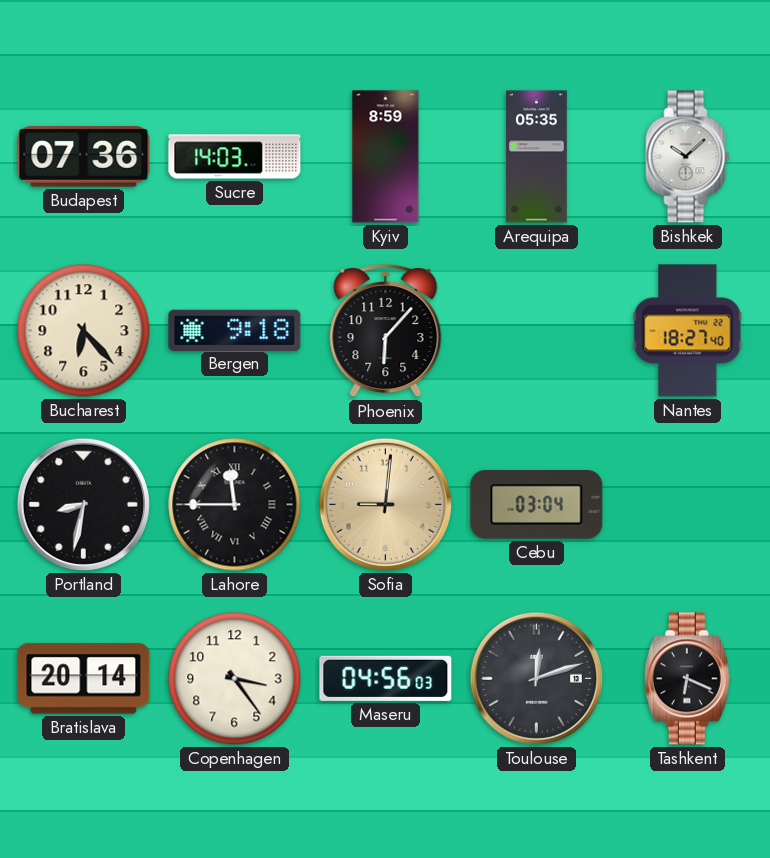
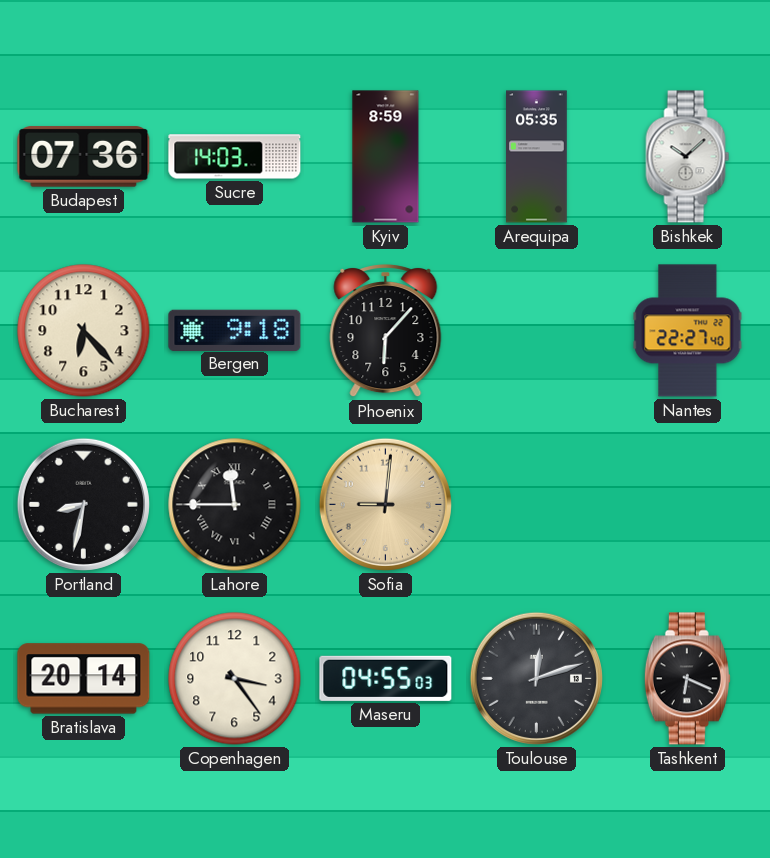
Nantes: 18:27 -> 22:27
Cebu: 03:04 -> none
Maseru: 04:56 -> 04:55
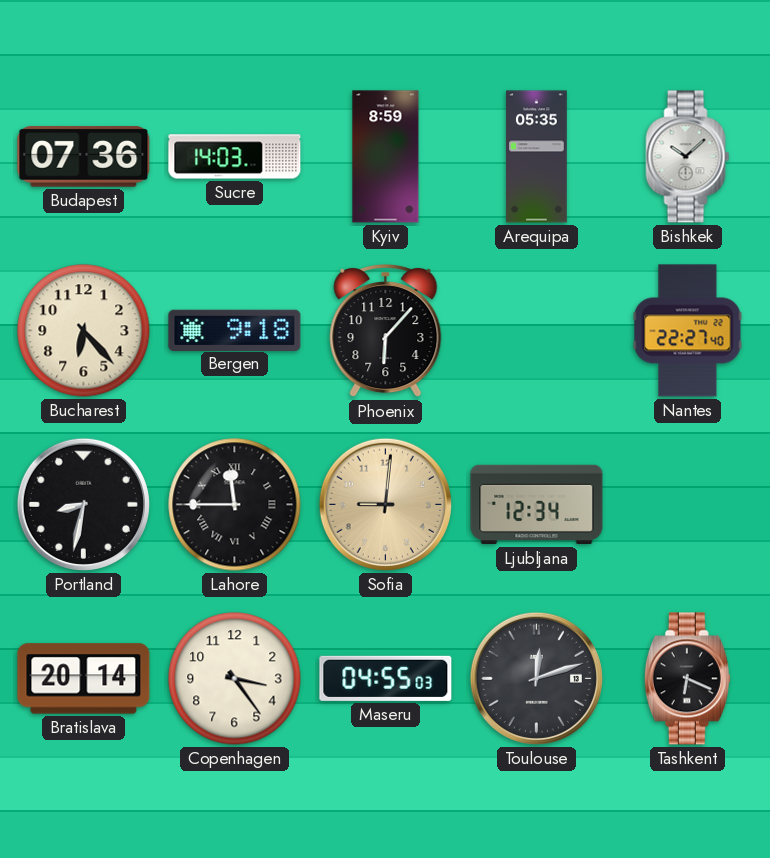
Ljubljana: none -> 12:34
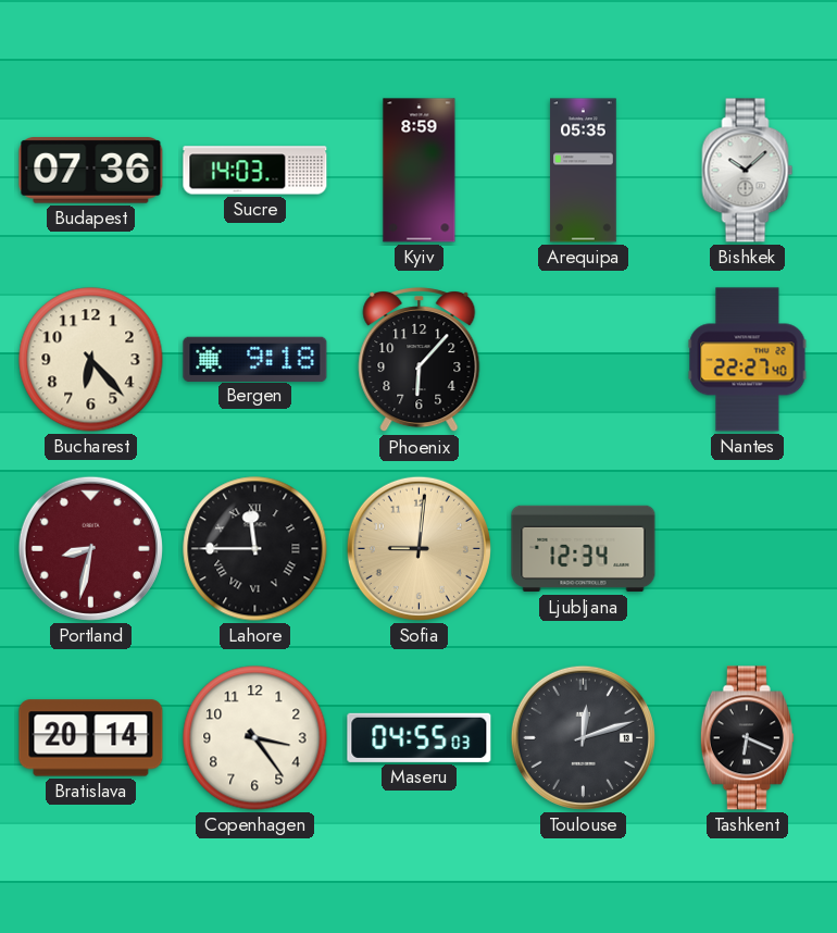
Portland dial: black -> burgundy
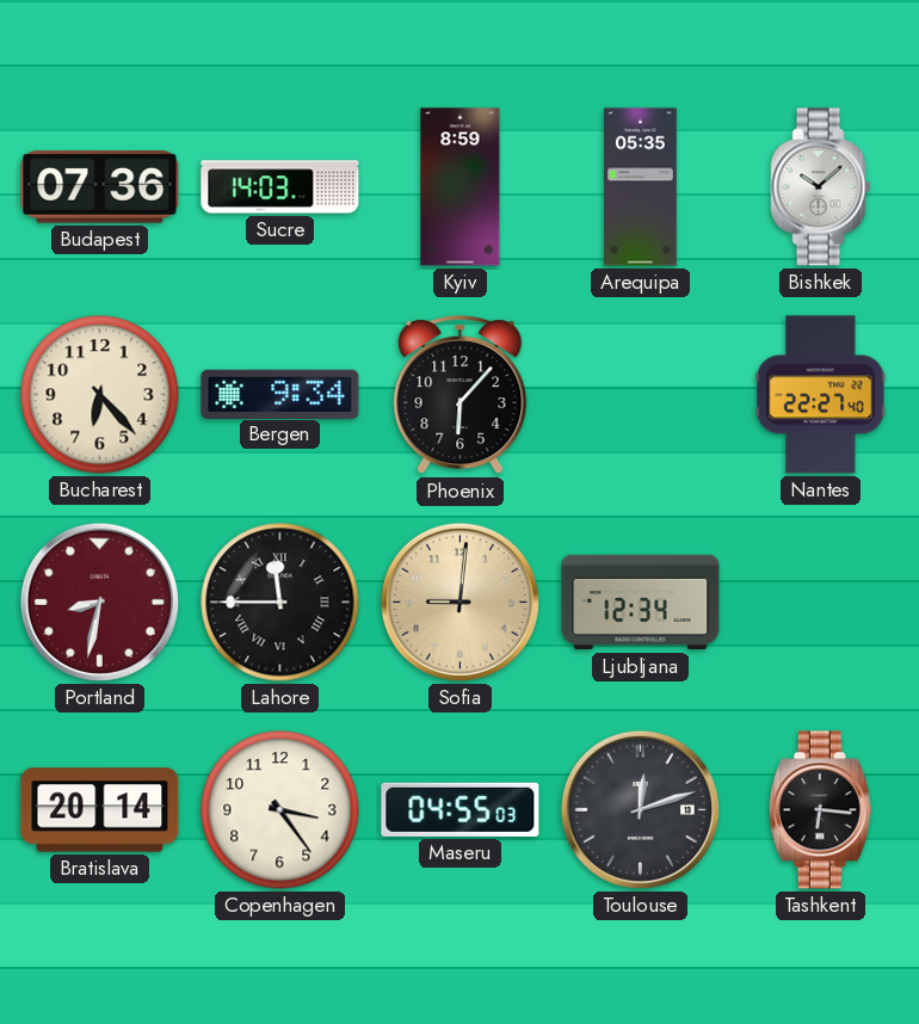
Bergen: 9:18 -> 9:34
Tashkent: 6:19 -> 6:16
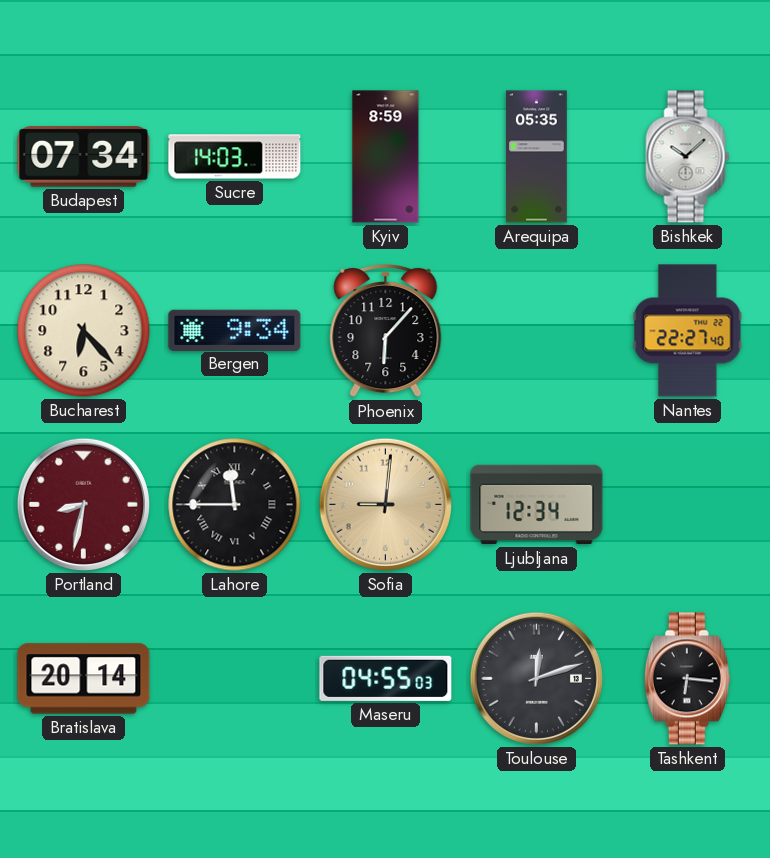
Budapest: 07:36 -> 07:34
Copenhagen: 3:24 -> none
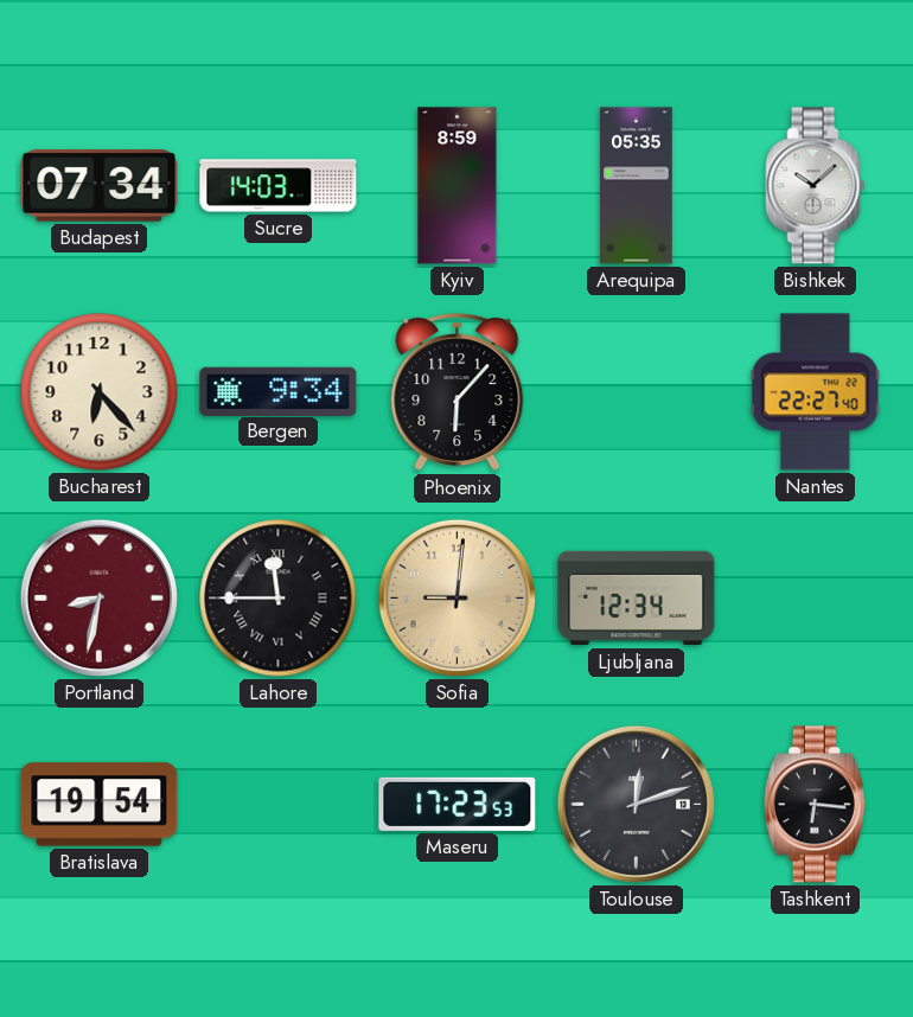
Bratislava: 20:14 -> 19:54
Maseru: 04:55 -> 17:23
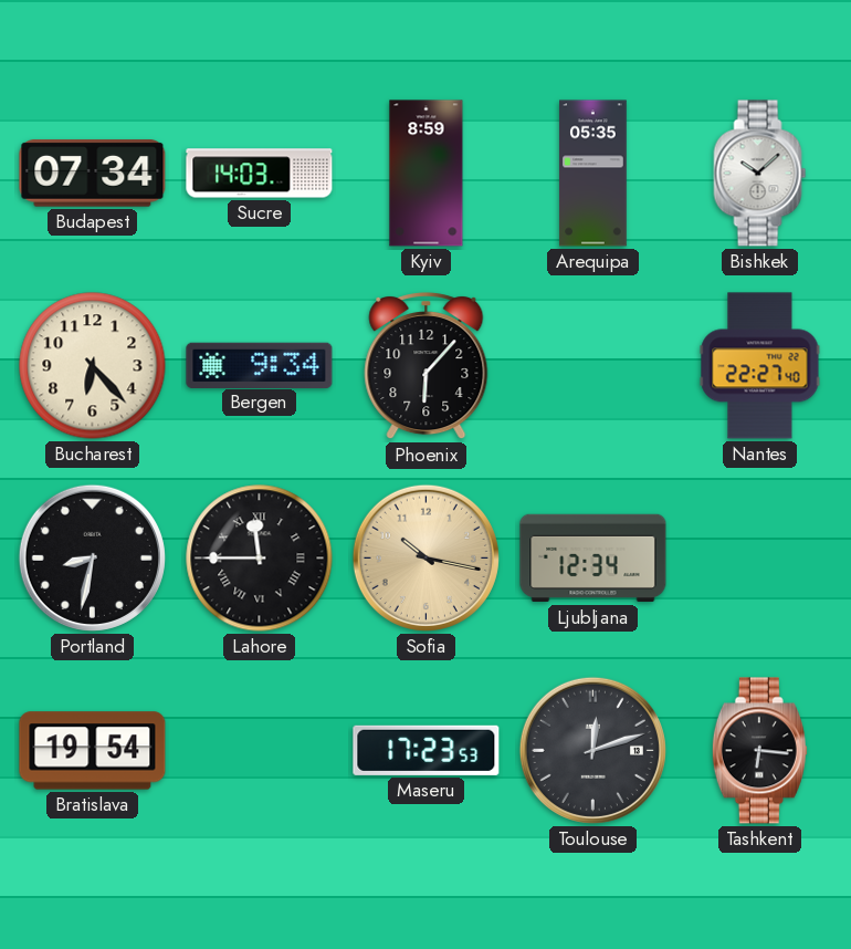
Portland dial: burgundy -> black
Sofia: 9:01 -> 10:17
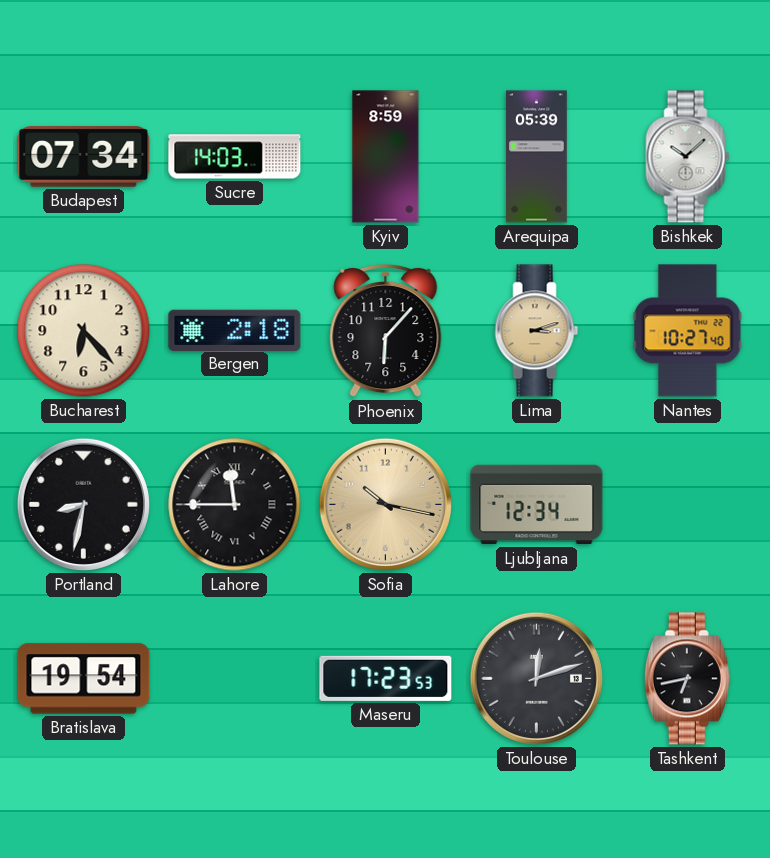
Arequipa: 05:35 -> 05:39
Bergen: 9:34 -> 2:18
Lima: none -> 3:12
Nantes: 22:27 -> 10:27
Tashkent: 6:16 -> 6:43
